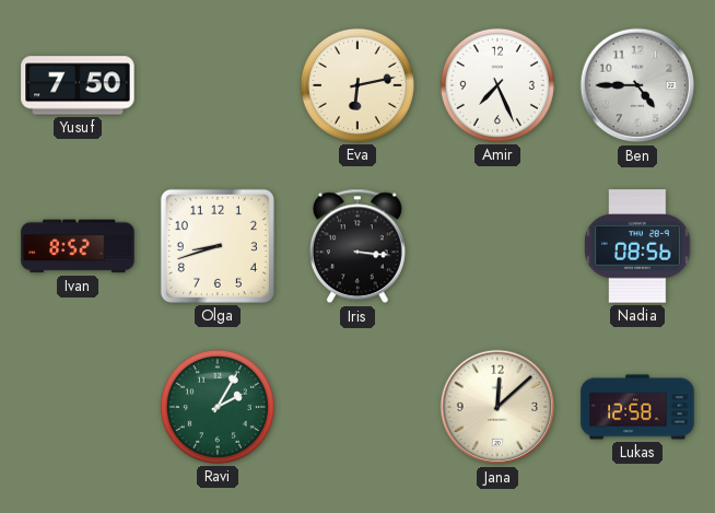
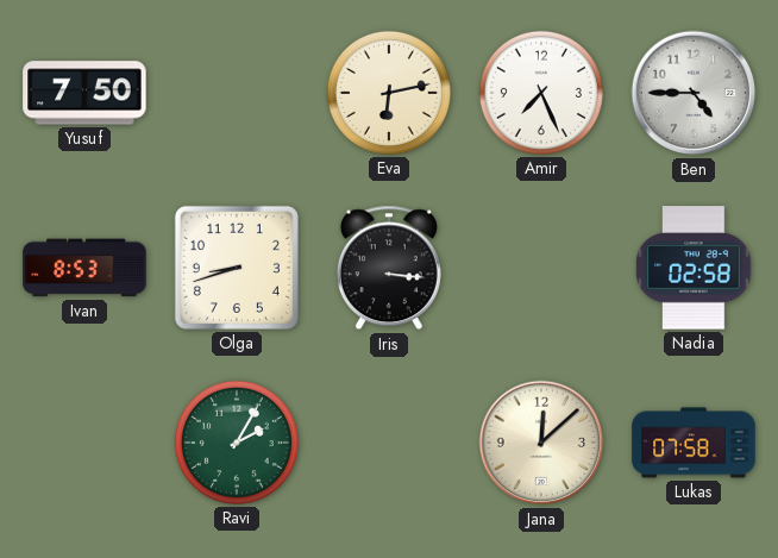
Ivan: 8:52 -> 8:53
Nadia: 08:56 -> 02:58
Lukas: 12:58 -> 07:58
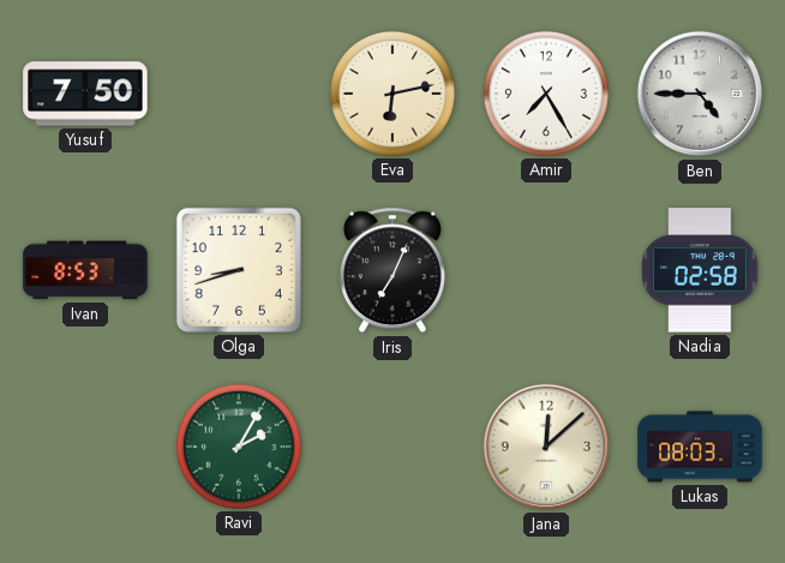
Amir: 7:26 -> 7:25
Iris: 3:16 -> 7:04
Lukas: 07:58 -> 08:03
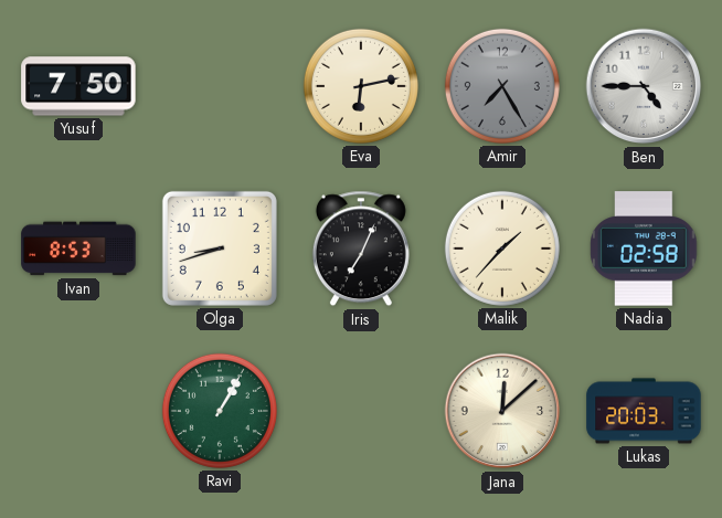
Amir dial: white -> grey
Malik: none -> 1:37
Ravi: 2:05 -> 1:05
Lukas: 08:03 -> 20:03
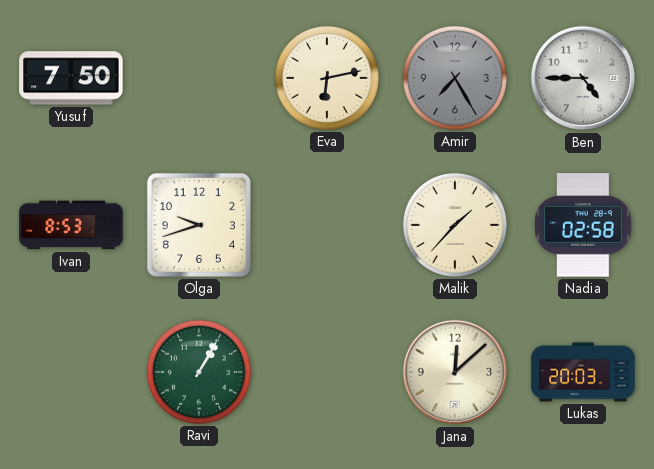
Olga: 8:42 -> 9:42
Iris: 7:04 -> none
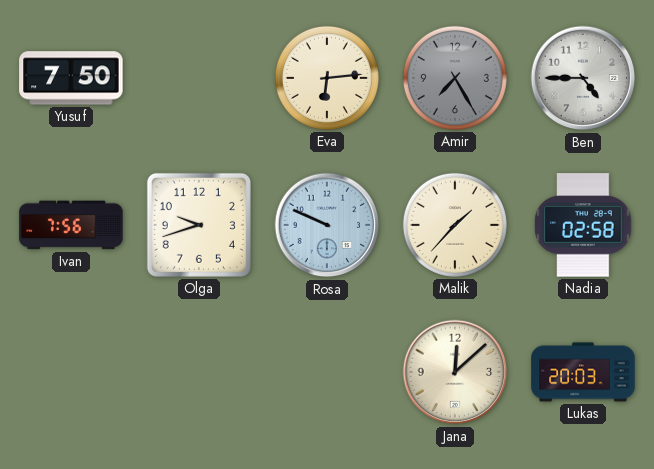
Eva: 6:13 -> 6:14
Ivan: 8:53 -> 7:56
Rosa: none -> 9:49
Ravi: 1:05 -> none
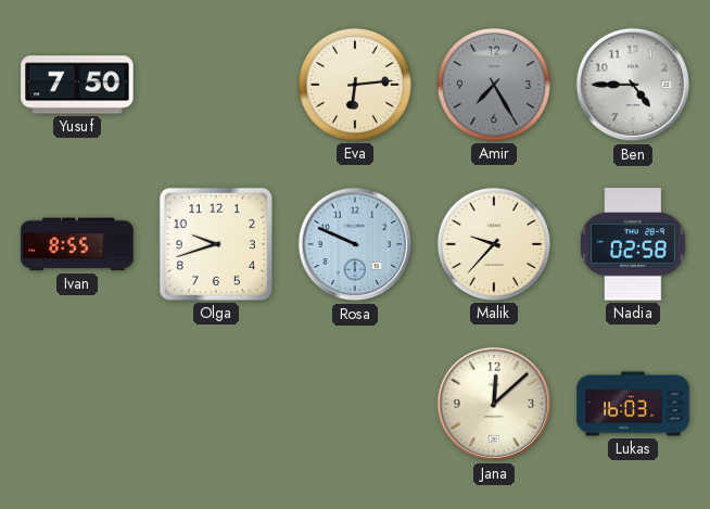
Ivan: 7:56 -> 8:55
Malik: 1:37 -> 9:37
Lukas: 20:03 -> 16:03
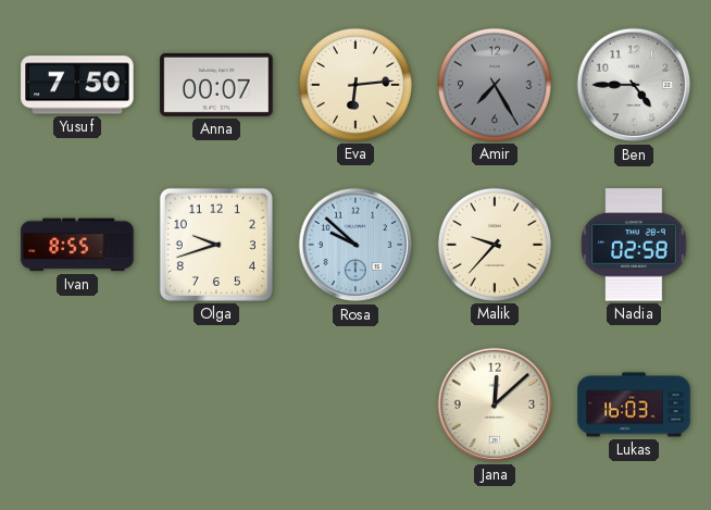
Anna: none -> 00:07
Rosa: 9:49 -> 9:52
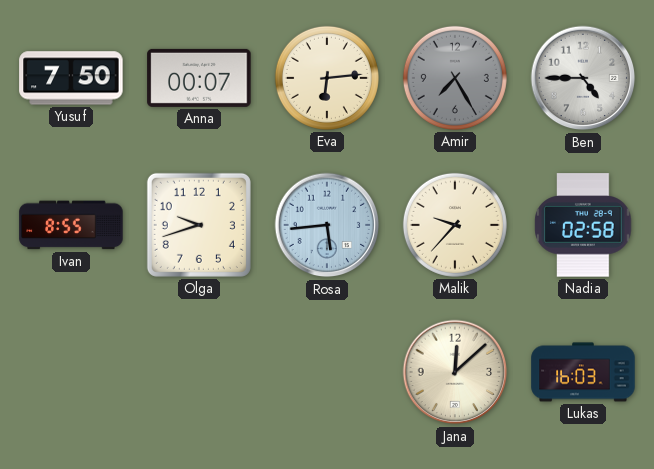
Rosa: 9:52 -> 5:44
